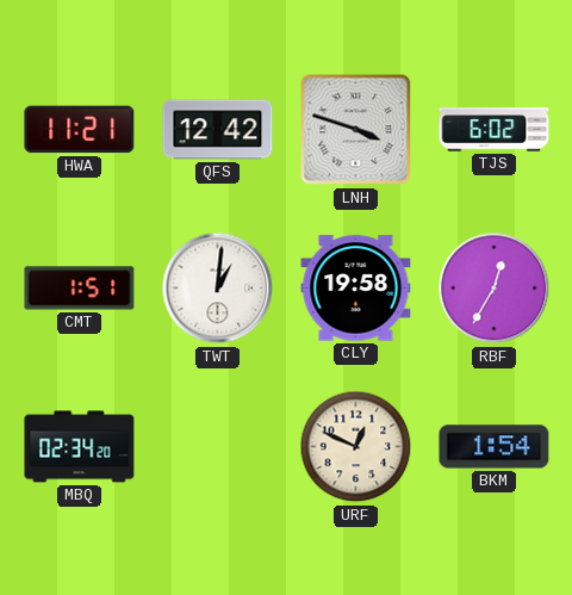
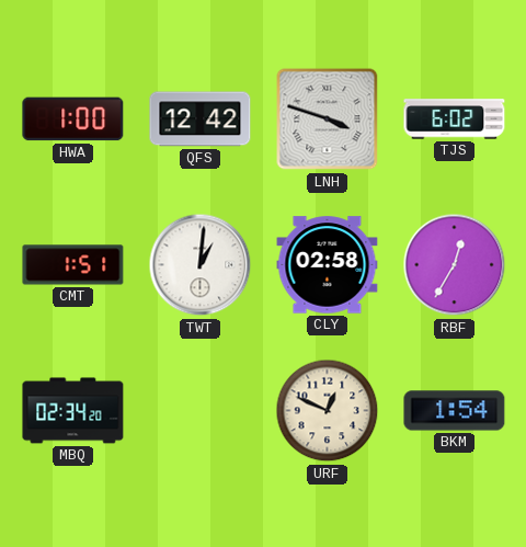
HWA: 11:21 -> 1:00
CLY: 19:58 -> 02:58
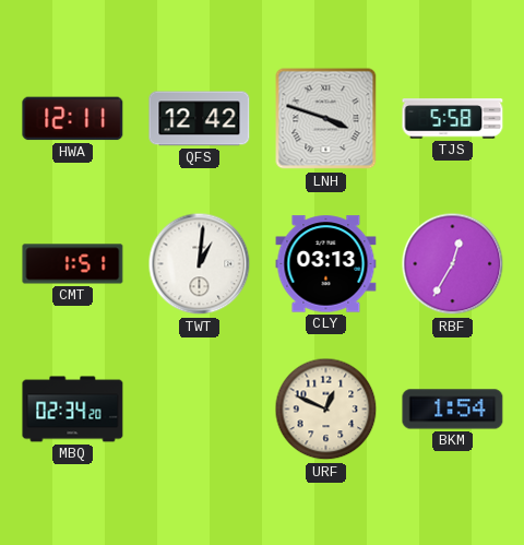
HWA: 1:00 -> 12:11
TJS: 6:02 -> 5:58
CLY: 02:58 -> 03:13
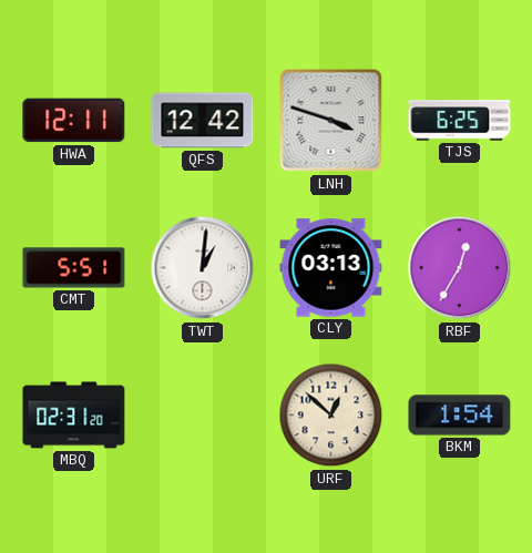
TJS: 5:58 -> 6:25
CMT: 1:51 -> 5:51
MBQ: 02:34 -> 02:31
URF: 12:49 -> 12:52
